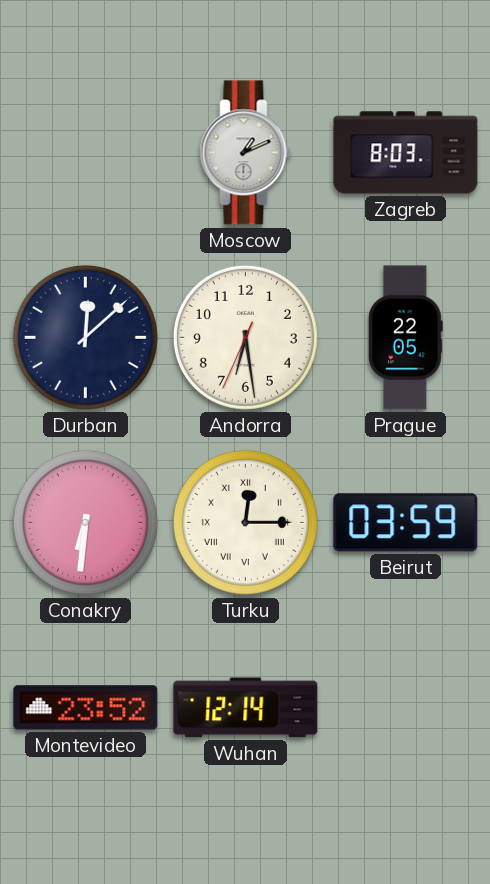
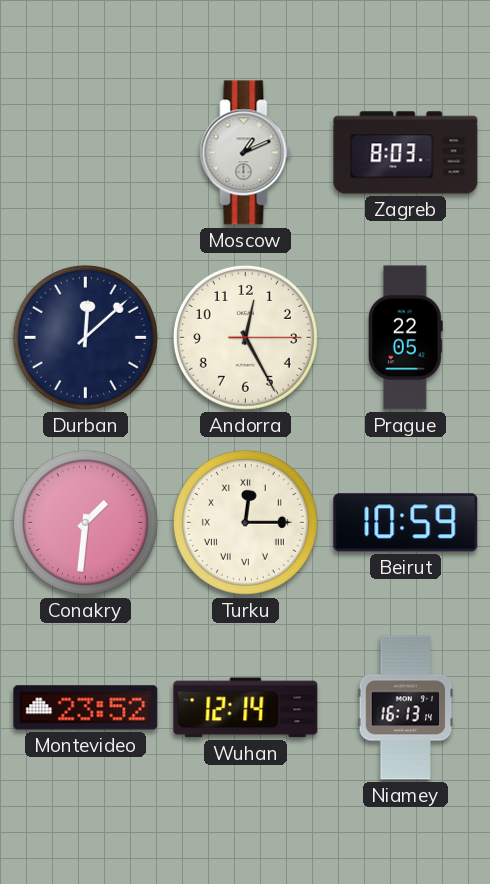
Andorra: 6:28 -> 12:25
Conakry: 6:31 -> 1:31
Beirut: 03:59 -> 10:59
Niamey: none -> 16:13
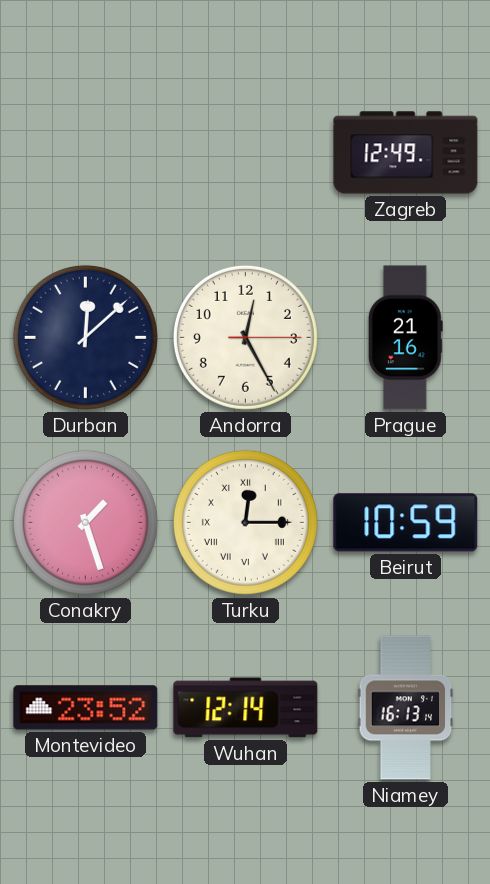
Moscow: 1:11 -> none
Zagreb: 8:03 -> 12:49
Prague: 22:05 -> 21:16
Conakry: 1:31 -> 1:27
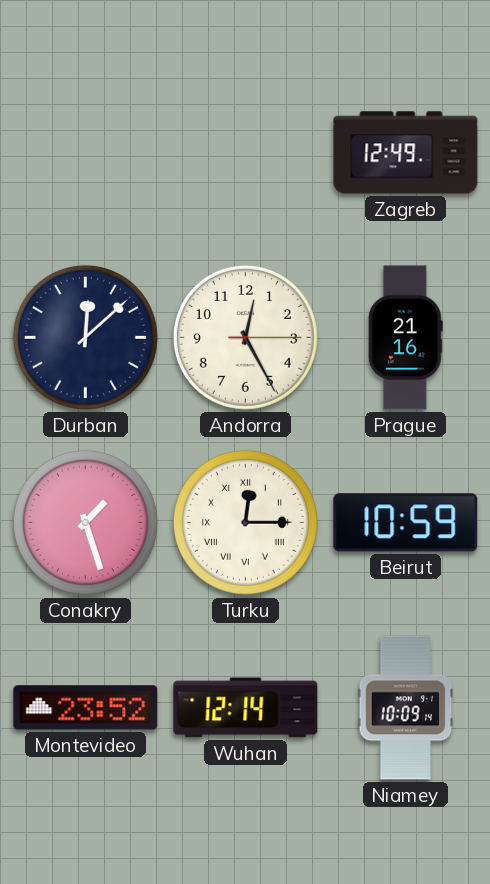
Niamey: 16:13 -> 10:09
